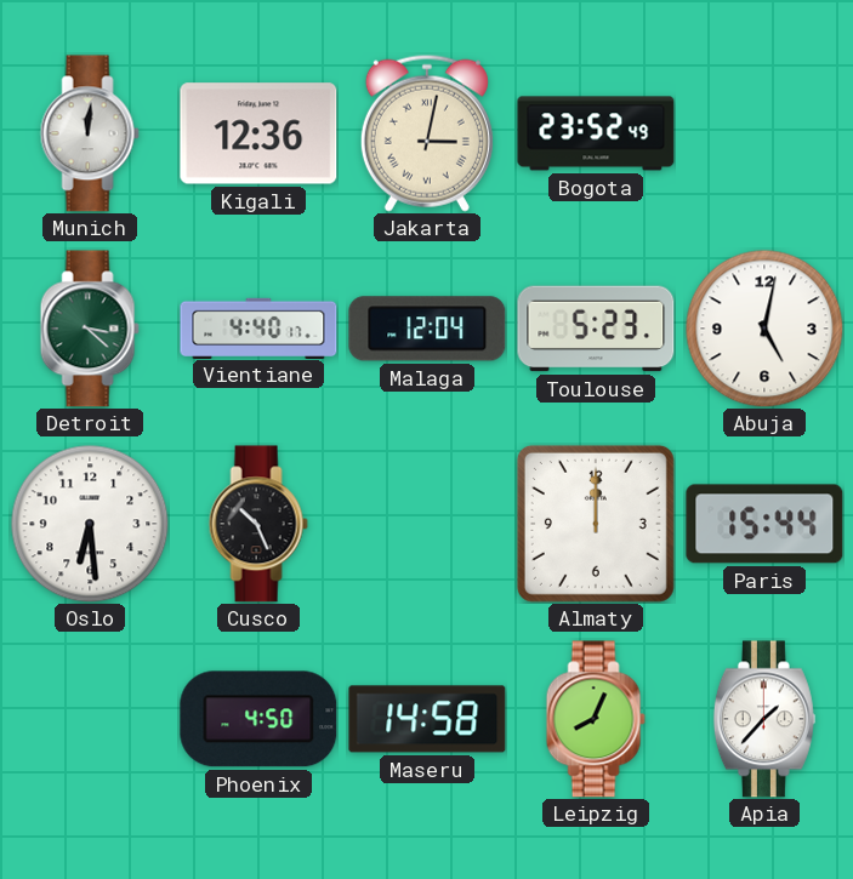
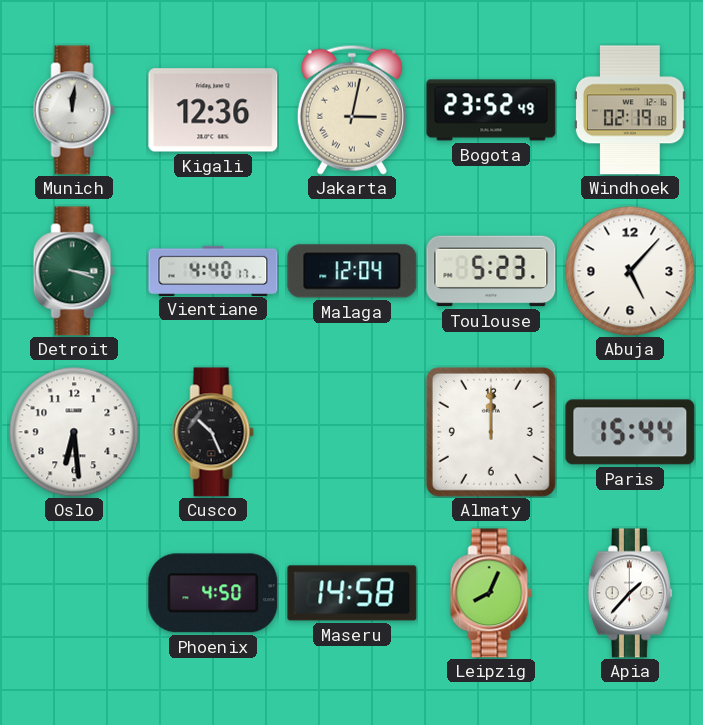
Windhoek: none -> 02:19
Detroit: 3:22 -> 3:18
Abuja: 5:02 -> 5:07
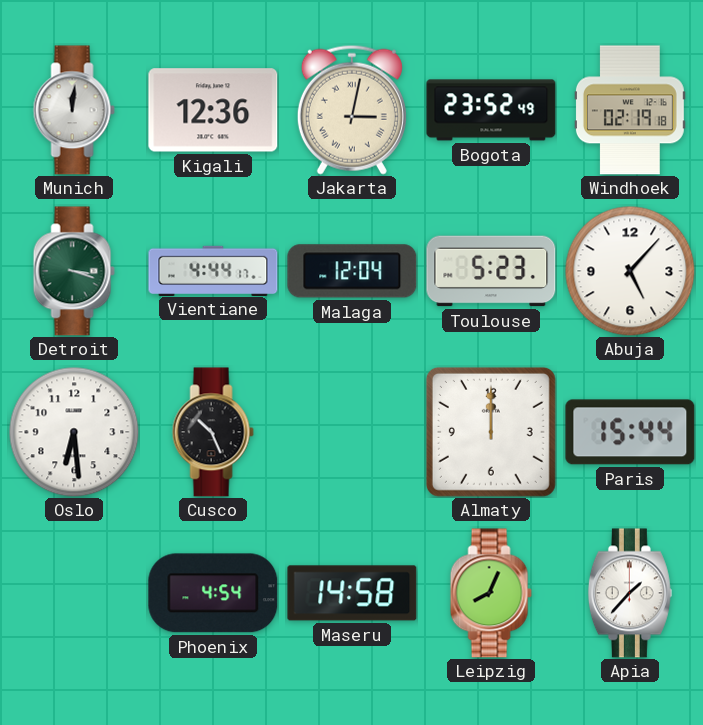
Vientiane: 4:40 -> 4:44
Phoenix: 4:50 -> 4:54
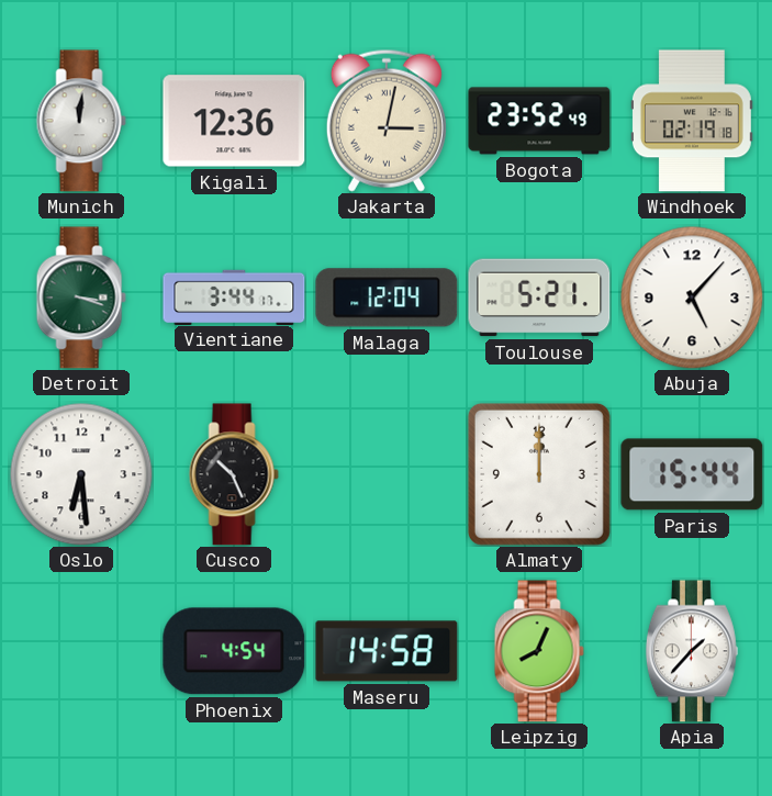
Vientiane: 4:44 -> 3:44
Toulouse: 5:23 -> 5:21
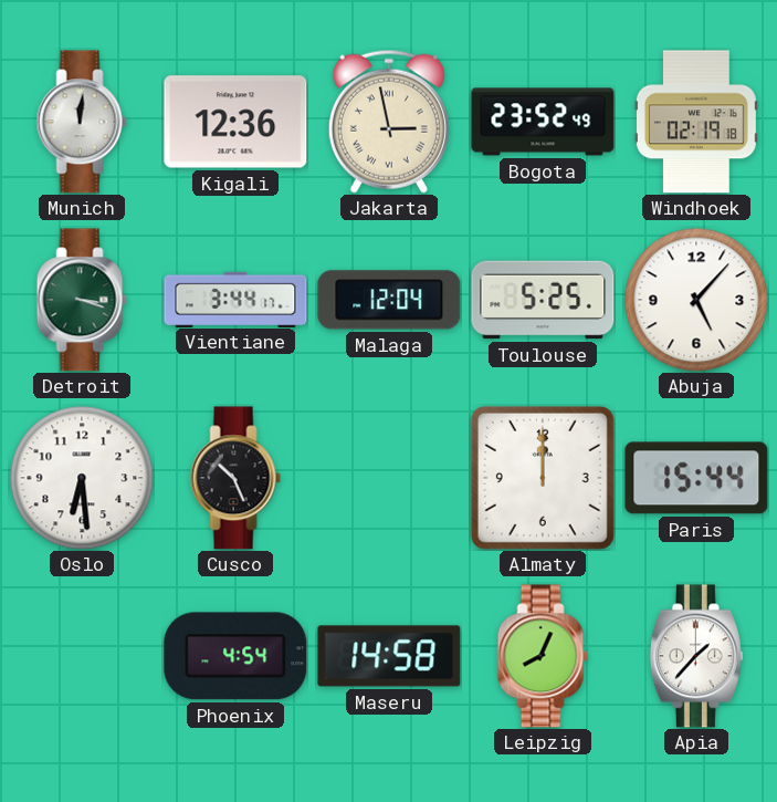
Jakarta: 3:02 -> 2:58
Toulouse: 5:21 -> 5:25
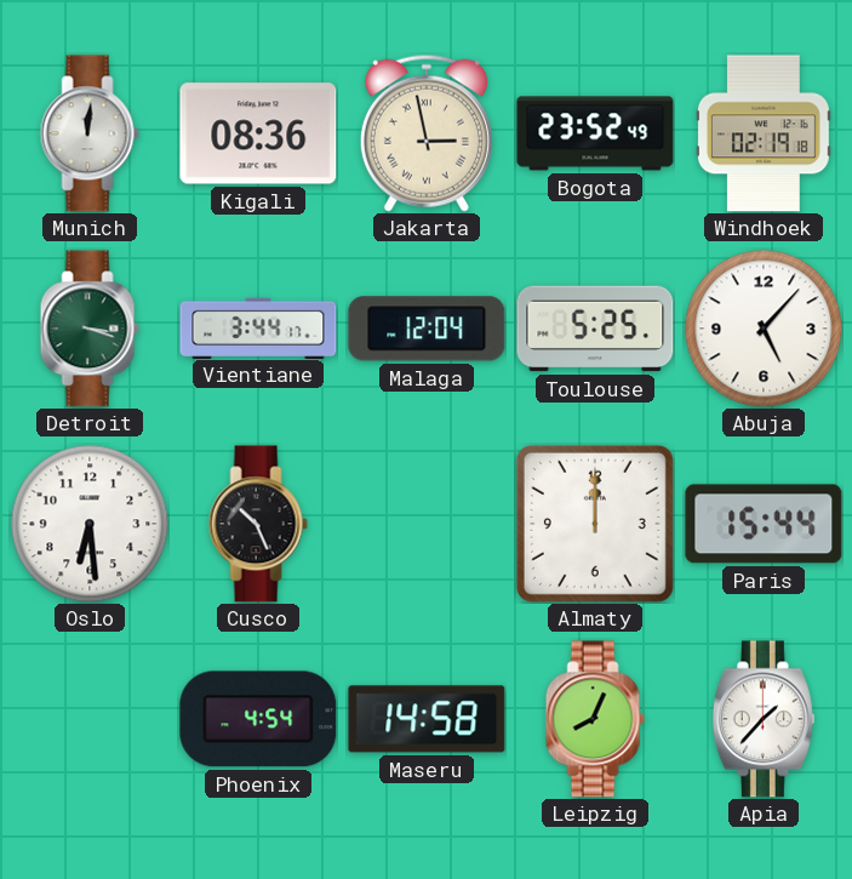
Kigali: 12:36 -> 08:36
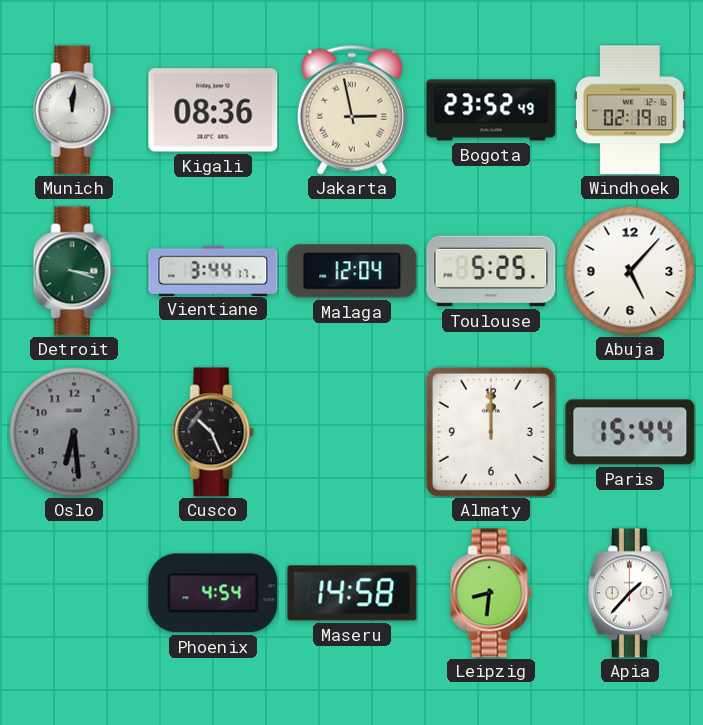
Oslo dial: white -> grey
Leipzig: 8:04 -> 8:31
